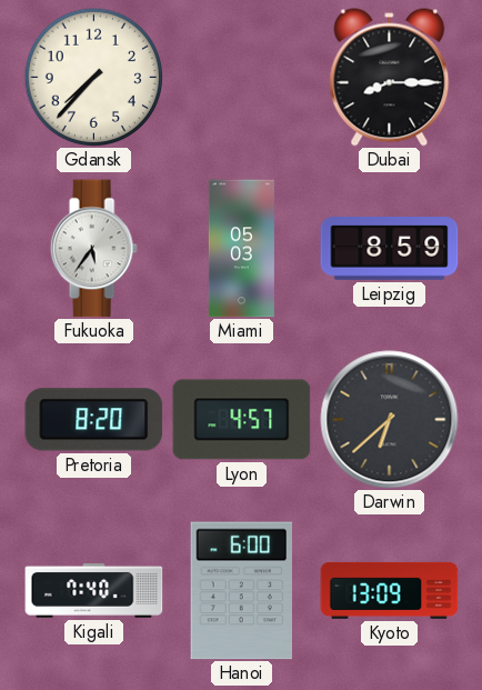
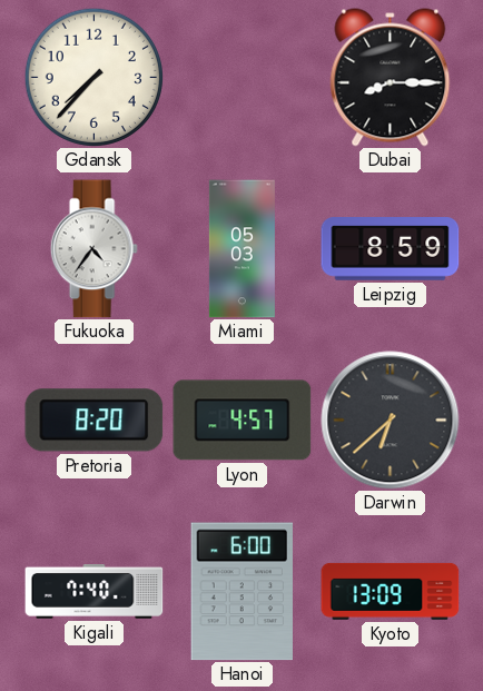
Fukuoka: 5:36 -> 4:36
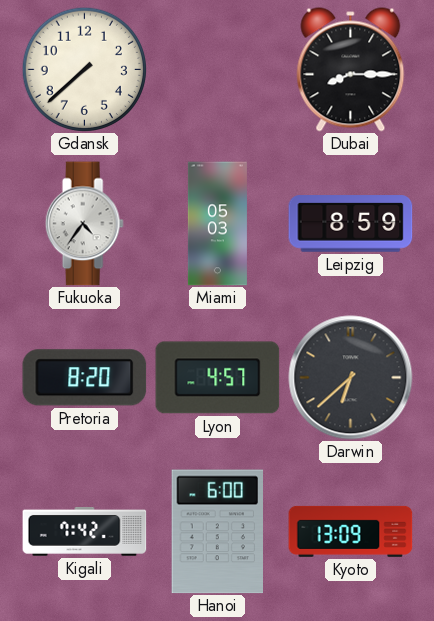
Gdansk: 7:37 -> 7:38
Kigali: 7:40 -> 7:42
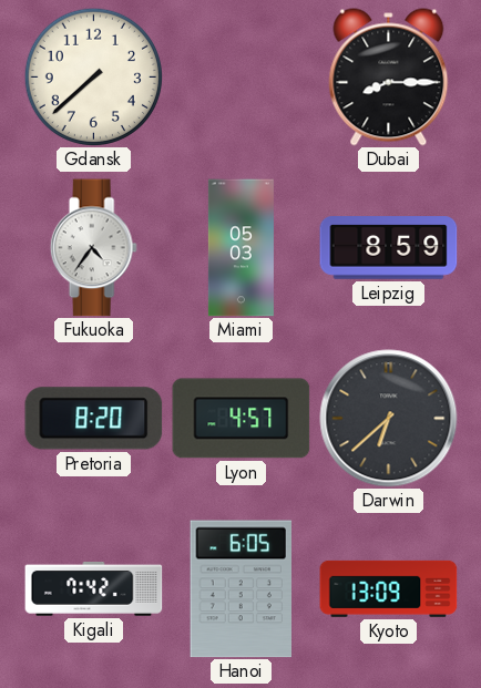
Hanoi: 6:00 -> 6:05
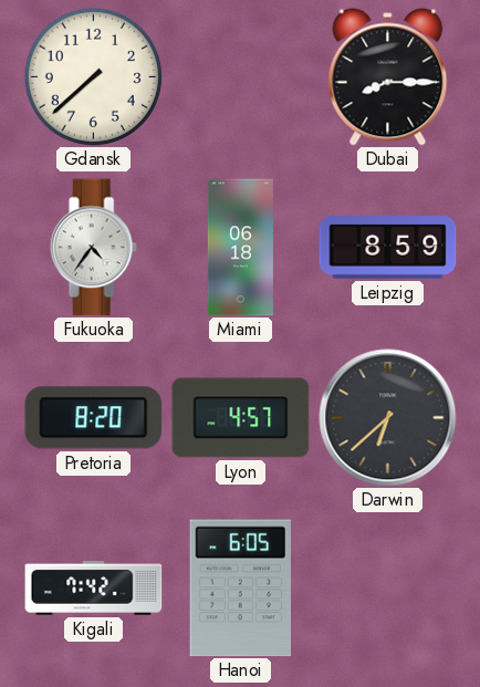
Miami: 05:03 -> 06:18
Kyoto: 13:09 -> none
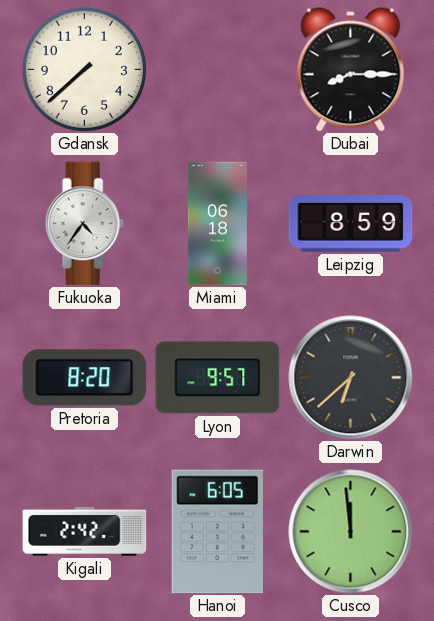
Lyon: 4:57 -> 9:57
Kigali: 7:42 -> 2:42
Cusco: none -> 11:59
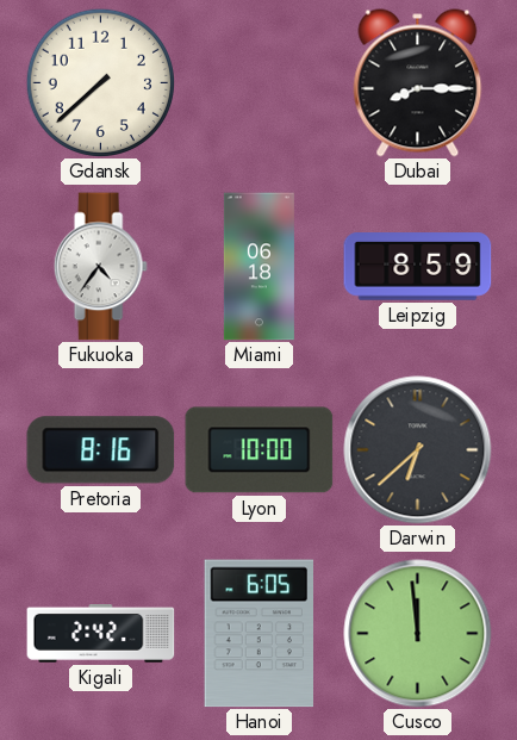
Pretoria: 8:20 -> 8:16
Lyon: 9:57 -> 10:00
